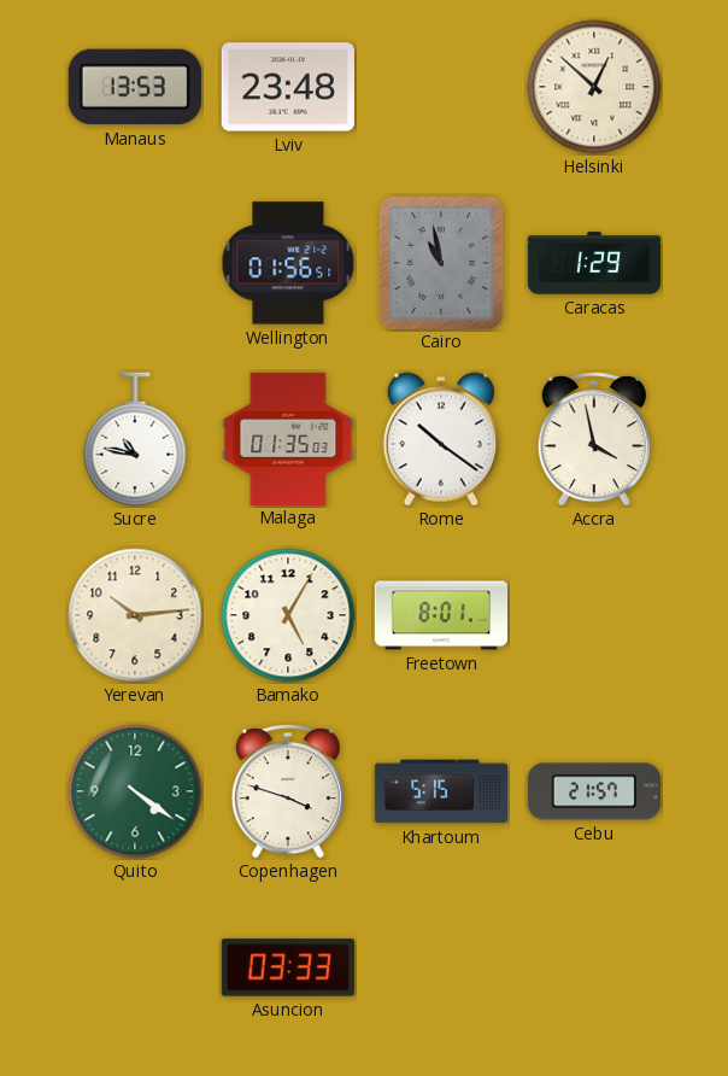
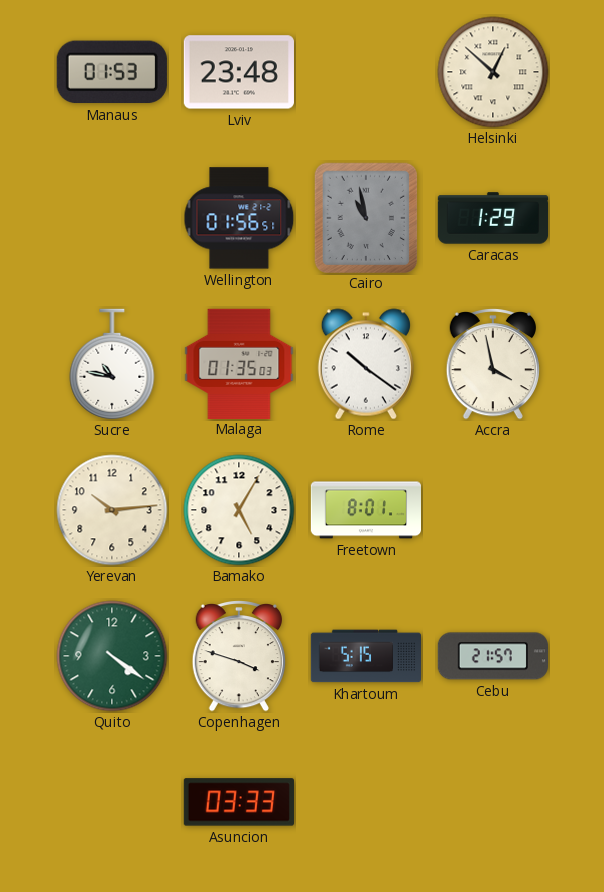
Manaus: 13:53 -> 01:53
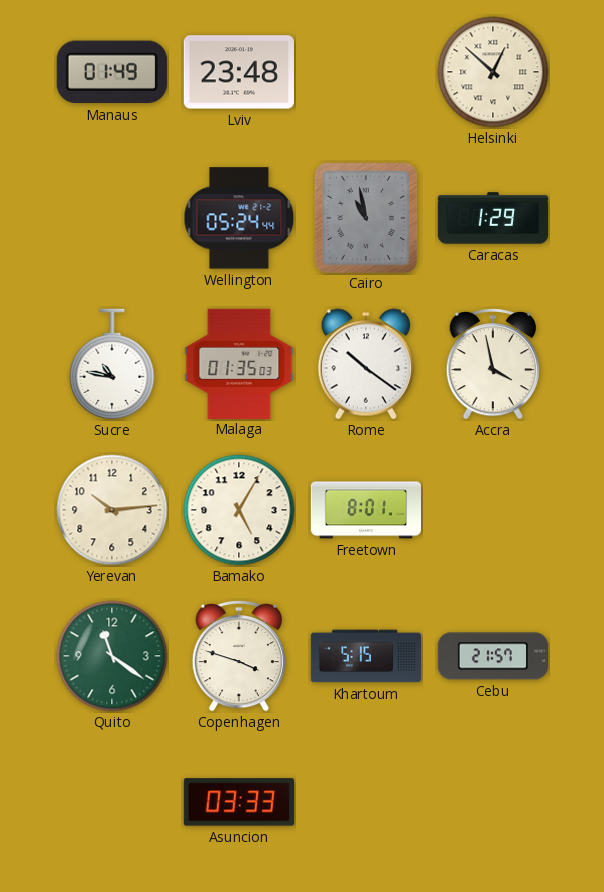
Manaus: 01:53 -> 01:49
Wellington: 01:56 -> 05:24
Quito: 4:21 -> 11:21
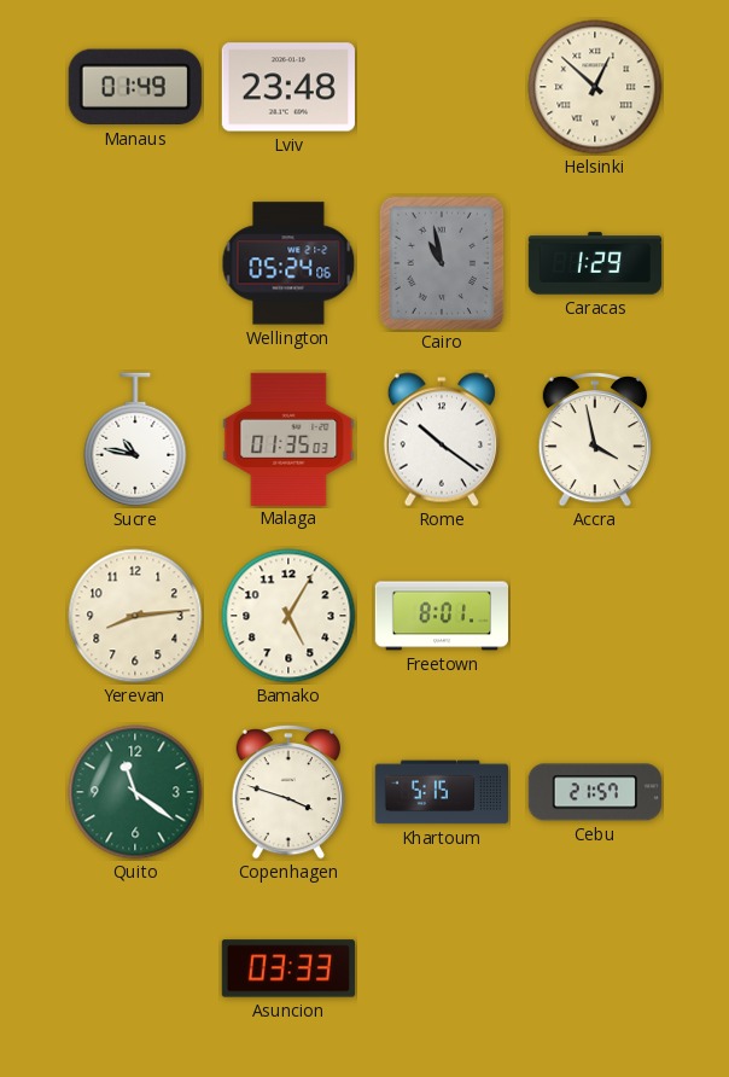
Wellington: 05:24:44 -> 05:24:06
Yerevan: 10:14 -> 8:14
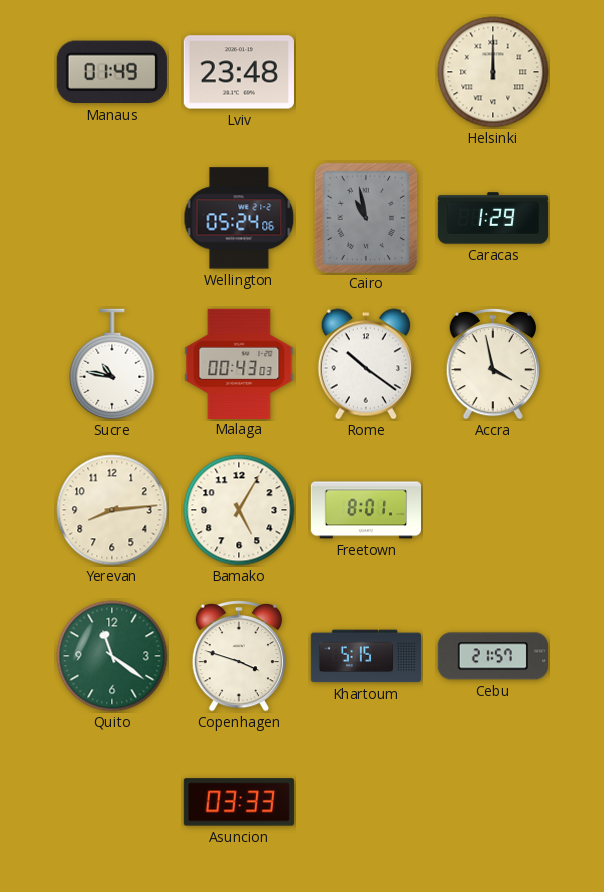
Helsinki: 12:52 -> 12:00
Malaga: 01:35 -> 00:43
